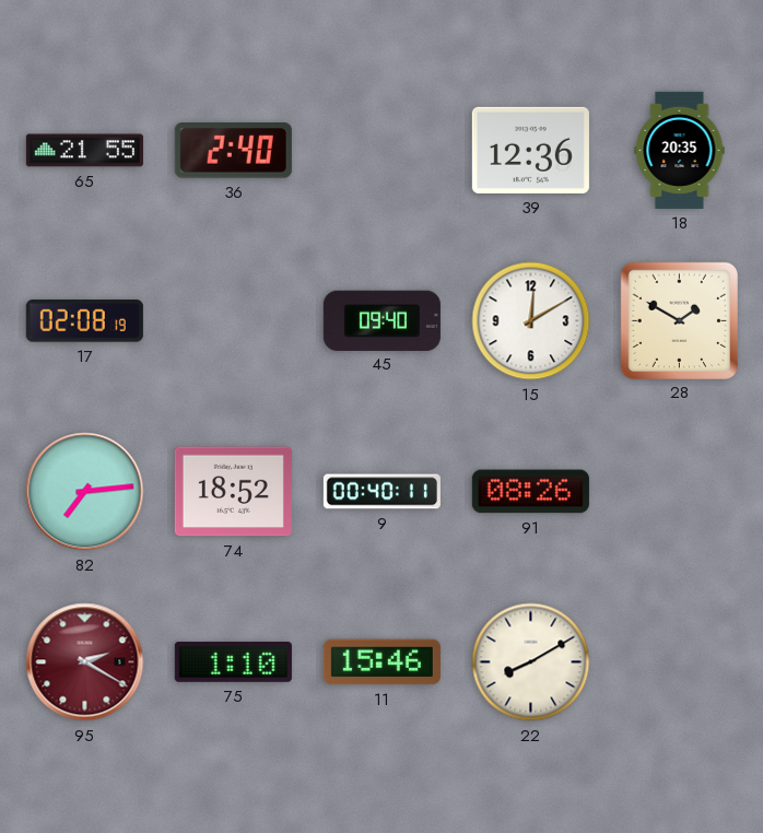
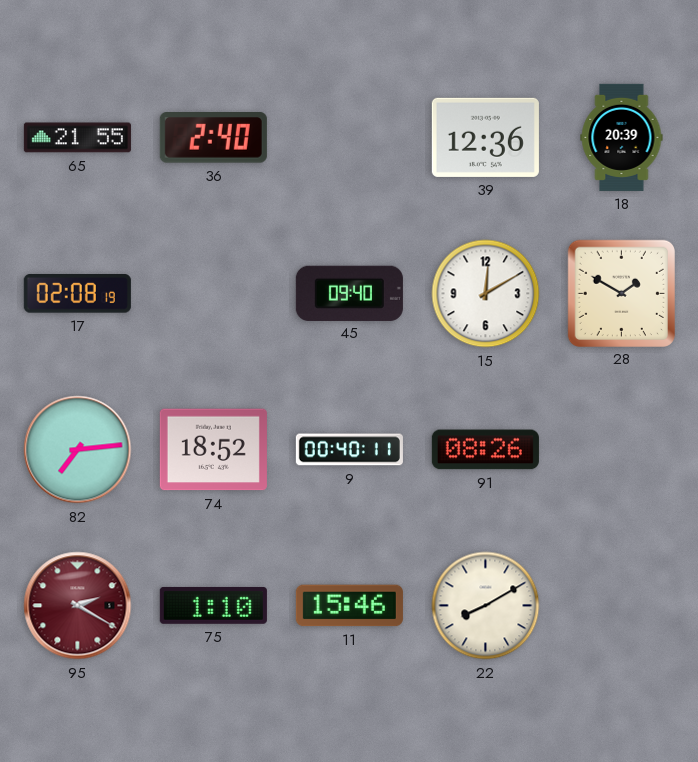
18: 20:35 -> 20:39
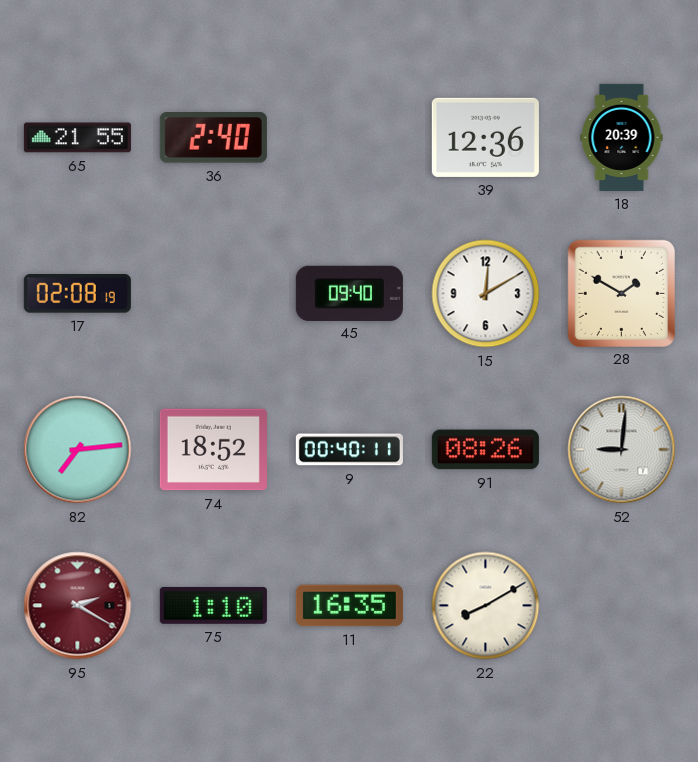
52: none -> 9:01
11: 15:46 -> 16:35
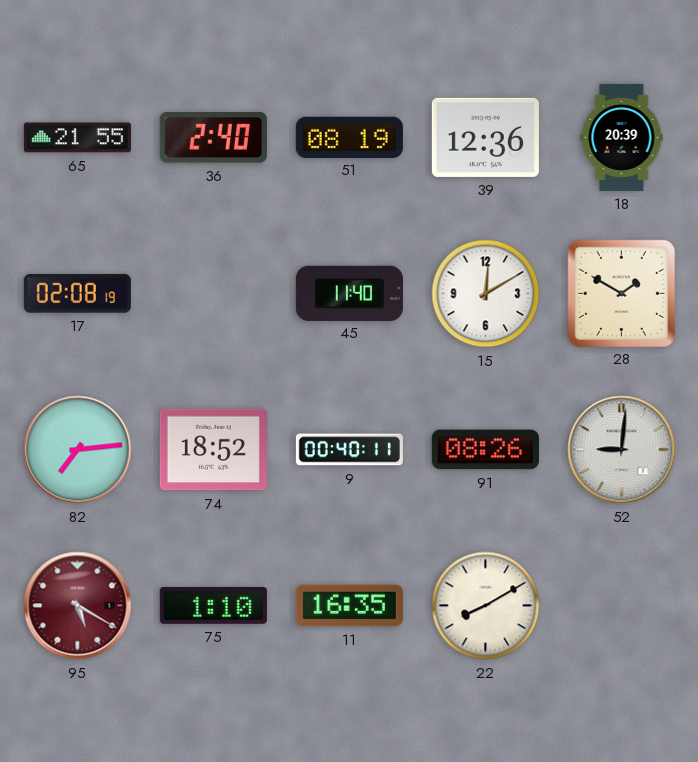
51: none -> 08:19
45: 09:40 -> 11:40
95: 2:20 -> 5:20
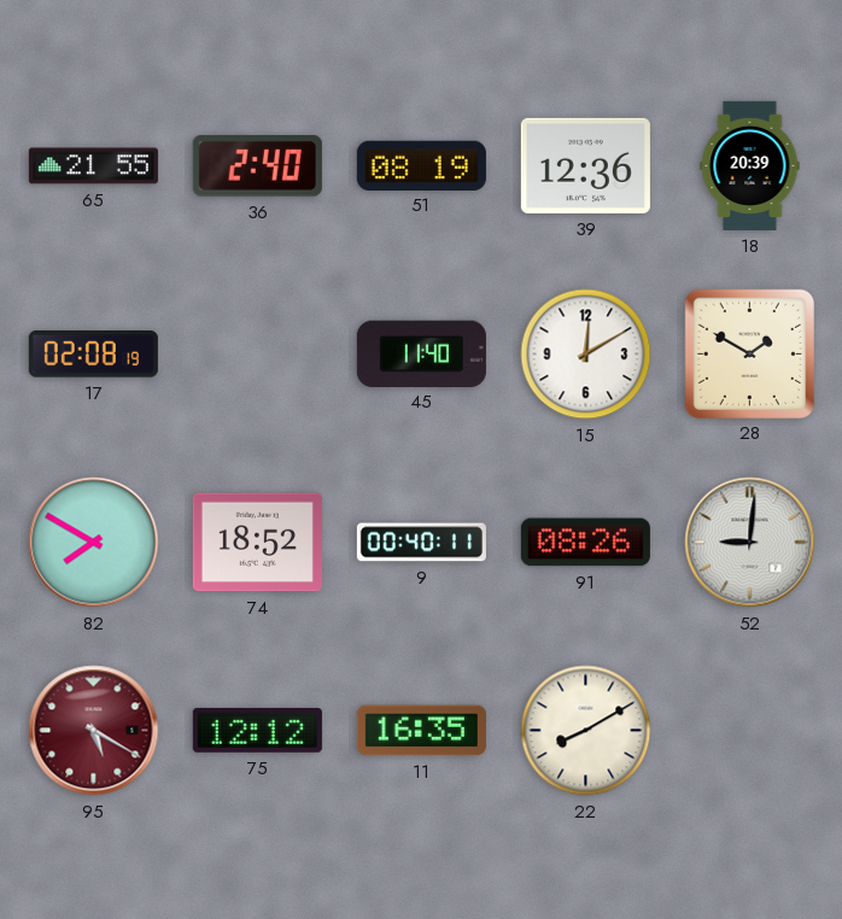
82: 7:14 -> 7:50
75: 1:10 -> 12:12
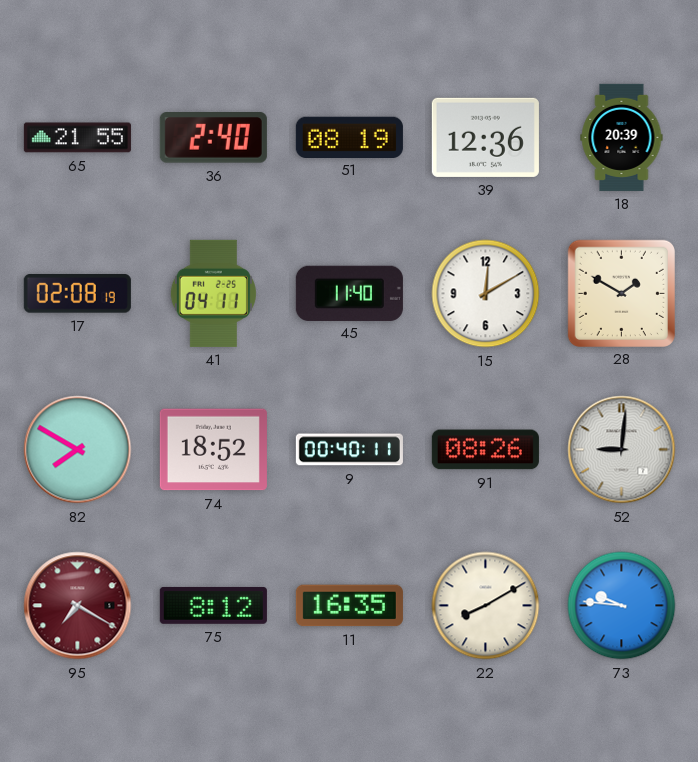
41: none -> 04:11
95: 5:20 -> 7:20
75: 12:12 -> 8:12
73: none -> 9:46
